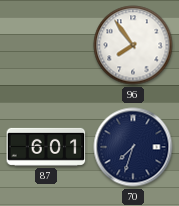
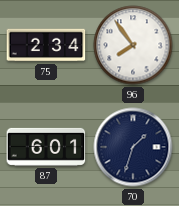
75: none -> 2:34
70: 7:33 -> 1:33
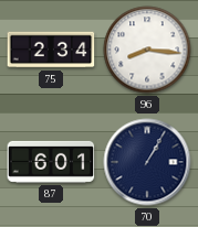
96: 7:54 -> 8:16
70: 1:33 -> 1:05
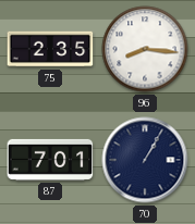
75: 2:34 -> 2:35
87: 6:01 -> 7:01
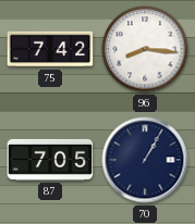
75: 2:35 -> 7:42
87: 7:01 -> 7:05
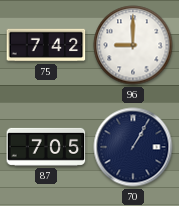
96: 8:16 -> 9:00
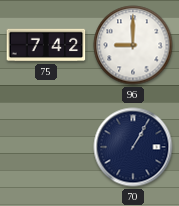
87: 7:05 -> none
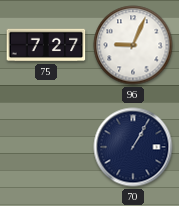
75: 7:42 -> 7:27
96: 9:00 -> 9:04
